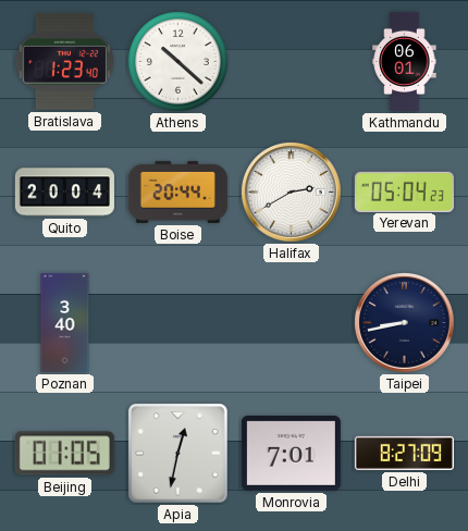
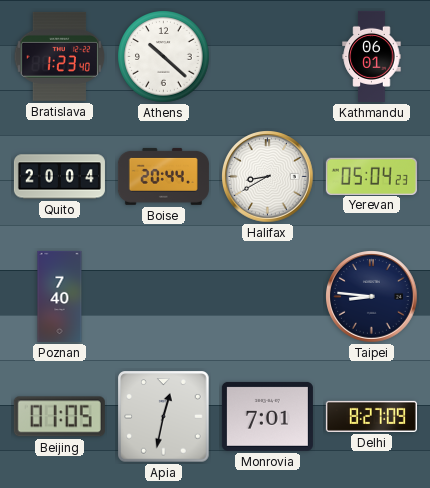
Halifax: 2:40 -> 8:40
Poznan: 3:40 -> 7:40
Taipei: 8:43 -> 8:46
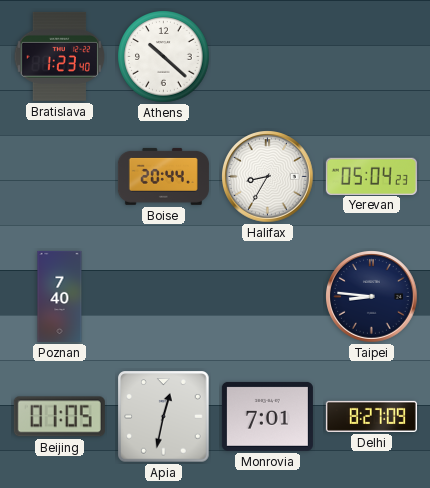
Kathmandu: 06:01 -> none
Quito: 20:04 -> none
Halifax: 8:40 -> 8:35
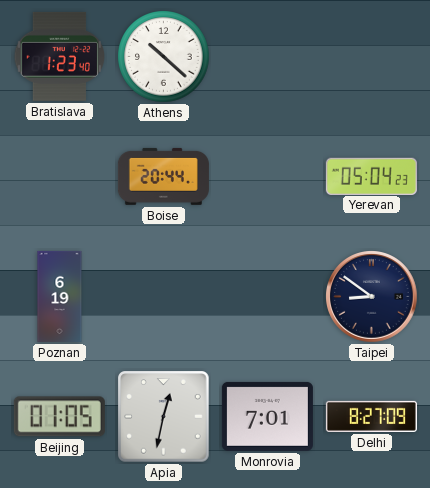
Halifax: 8:35 -> none
Poznan: 7:40 -> 6:19
Taipei: 8:46 -> 8:51
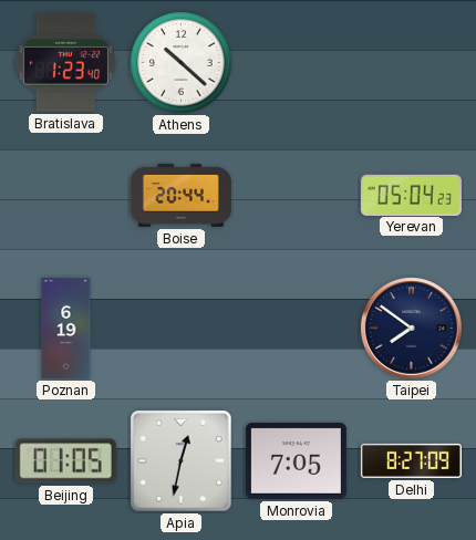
Taipei: 8:51 -> 7:51
Monrovia: 7:01 -> 7:05
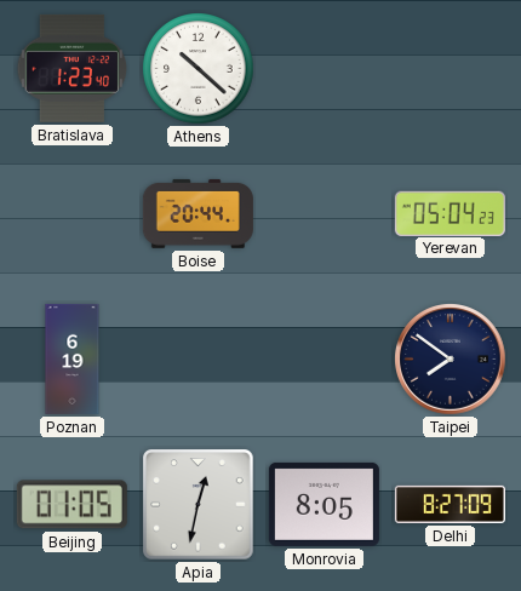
Monrovia: 7:05 -> 8:05
